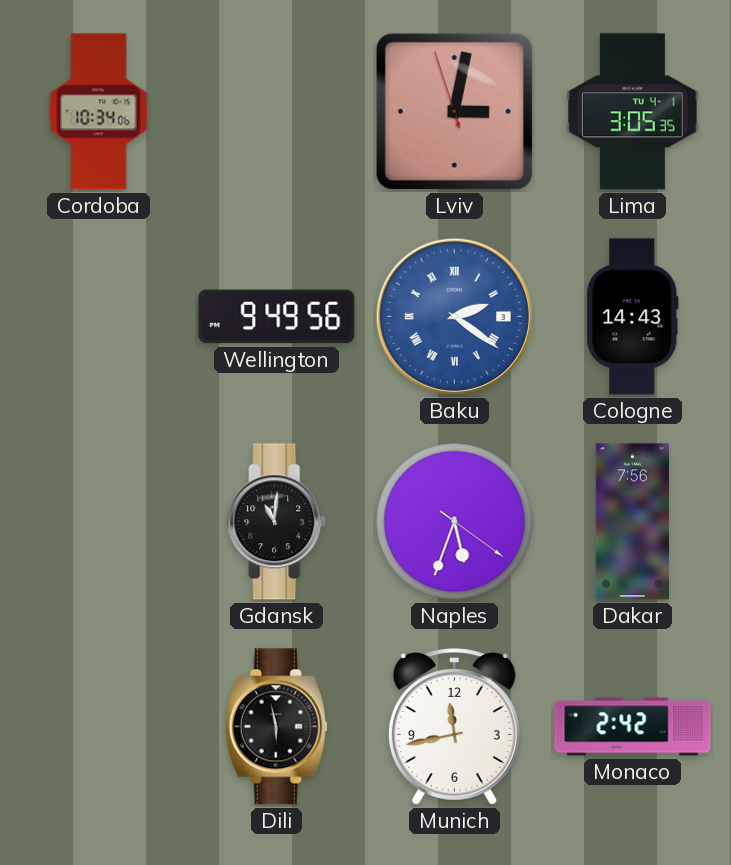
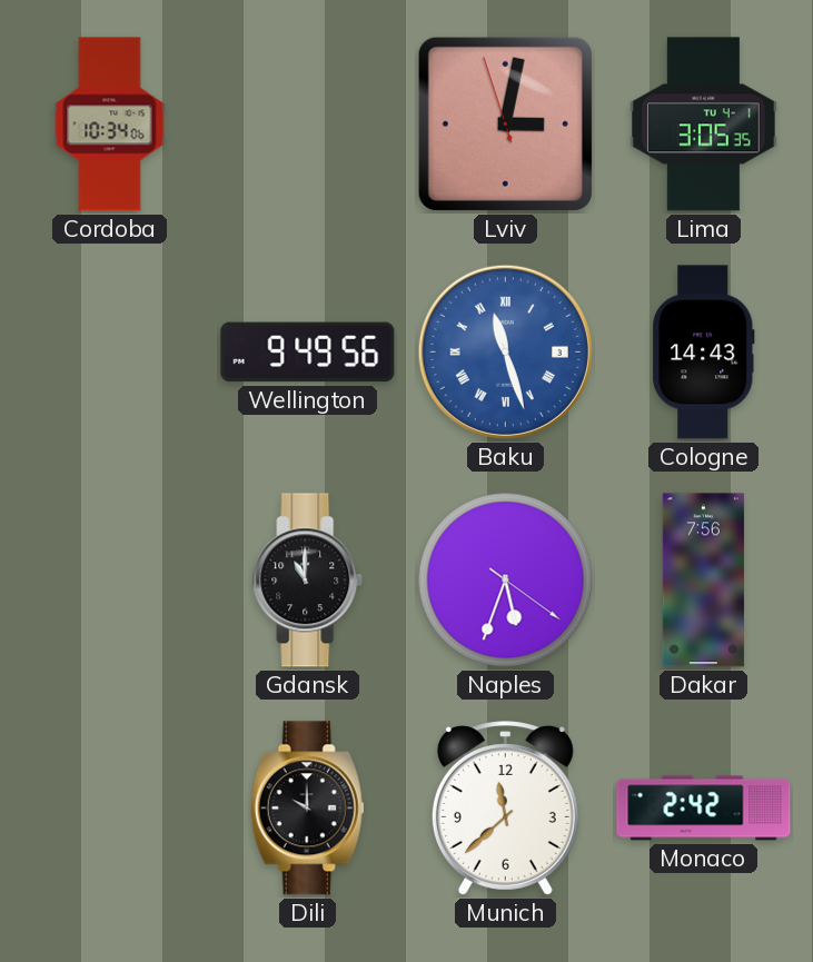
Baku: 2:21 -> 11:27
Gdansk: 11:01 -> 11:00
Dili: 5:58 -> 10:00
Munich: 11:43 -> 11:38
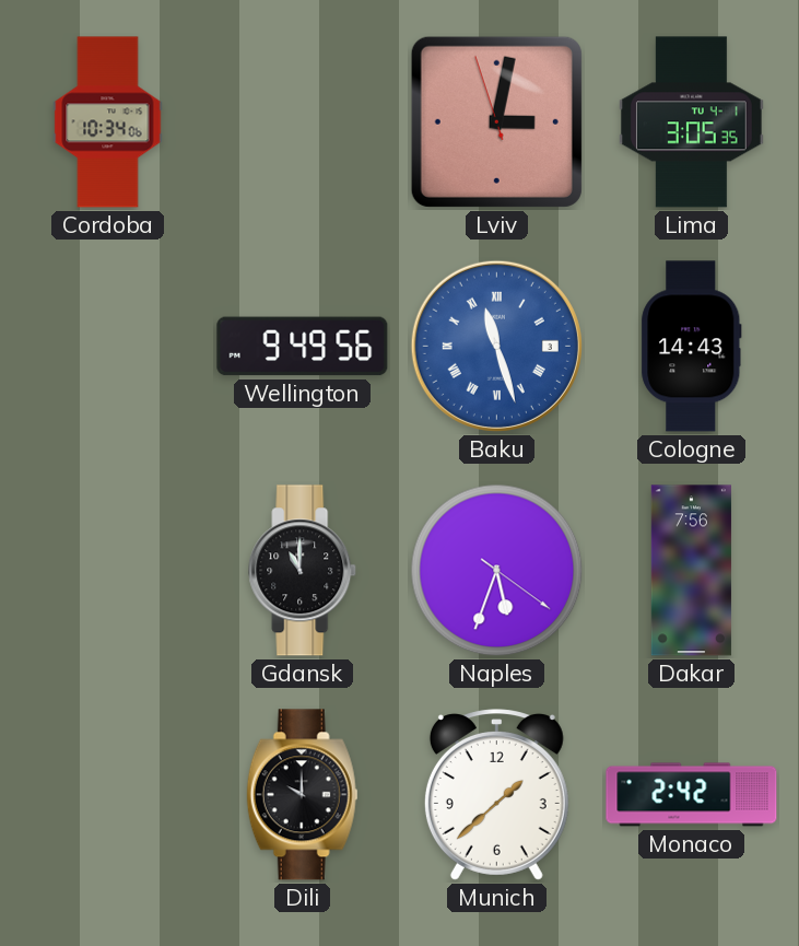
Munich: 11:38 -> 1:38
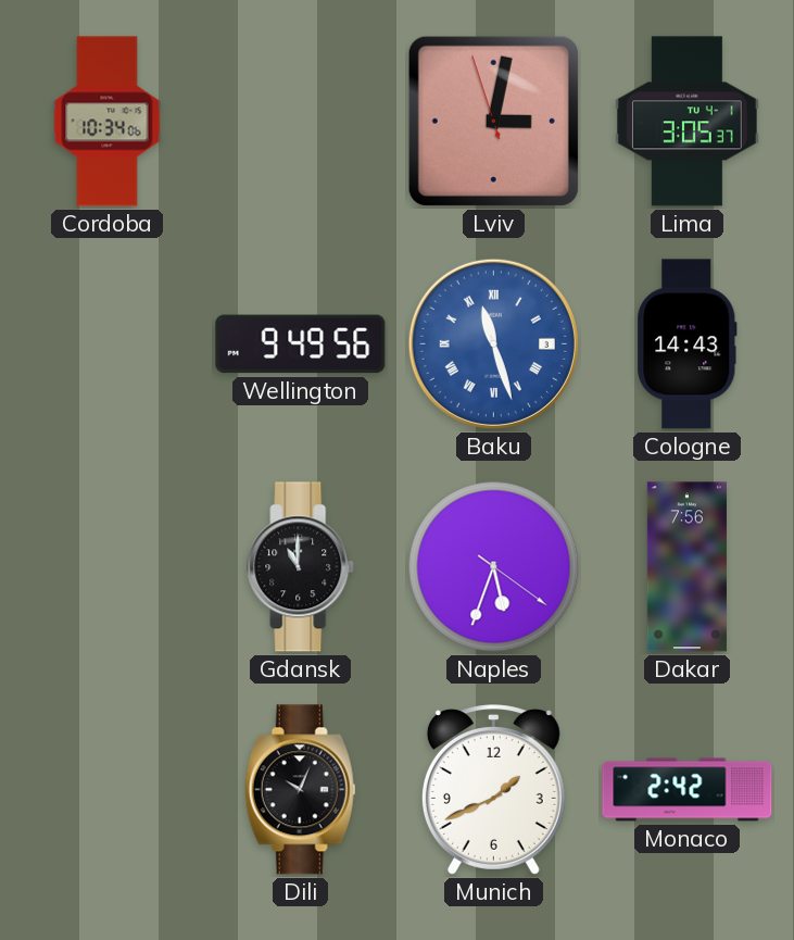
Lima: 3:05:35 -> 3:05:37
Dili: 10:00 -> 10:04
Munich: 1:38 -> 1:41
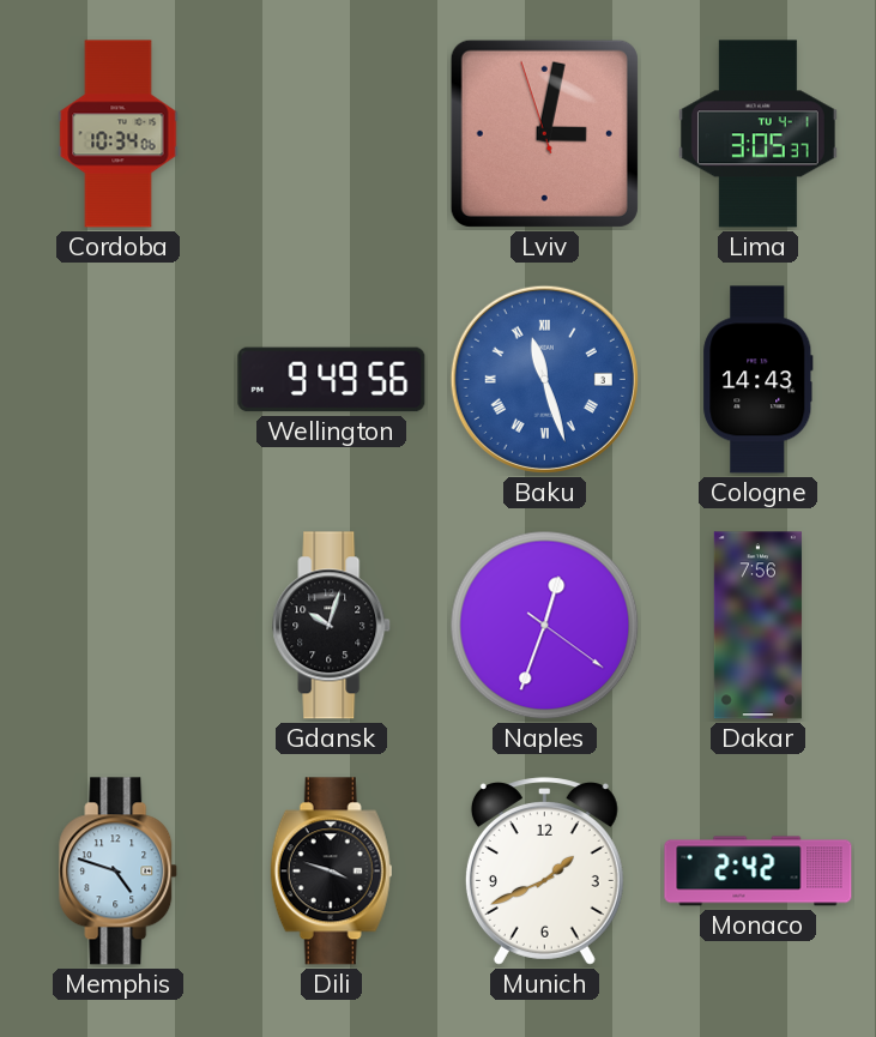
Gdansk: 11:00 -> 10:03
Naples: 5:33 -> 12:33
Memphis: none -> 4:48
Dili: 10:04 -> 3:48
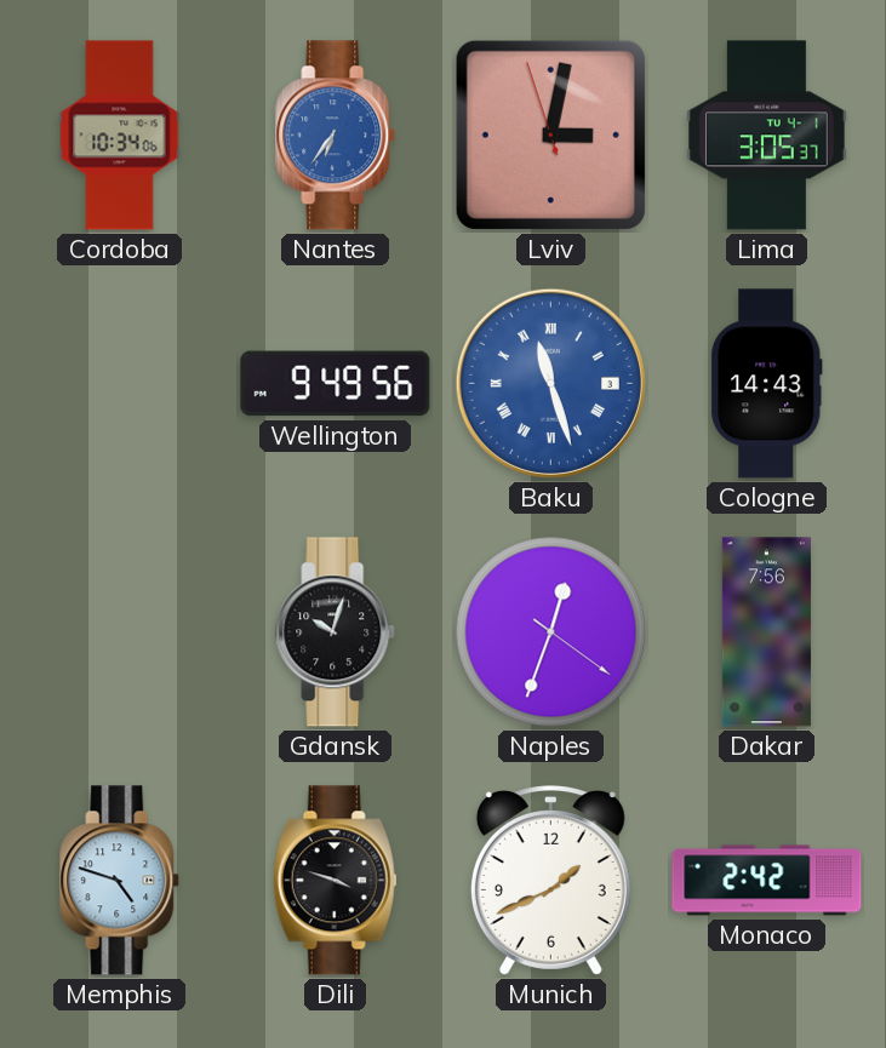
Nantes: none -> 6:36
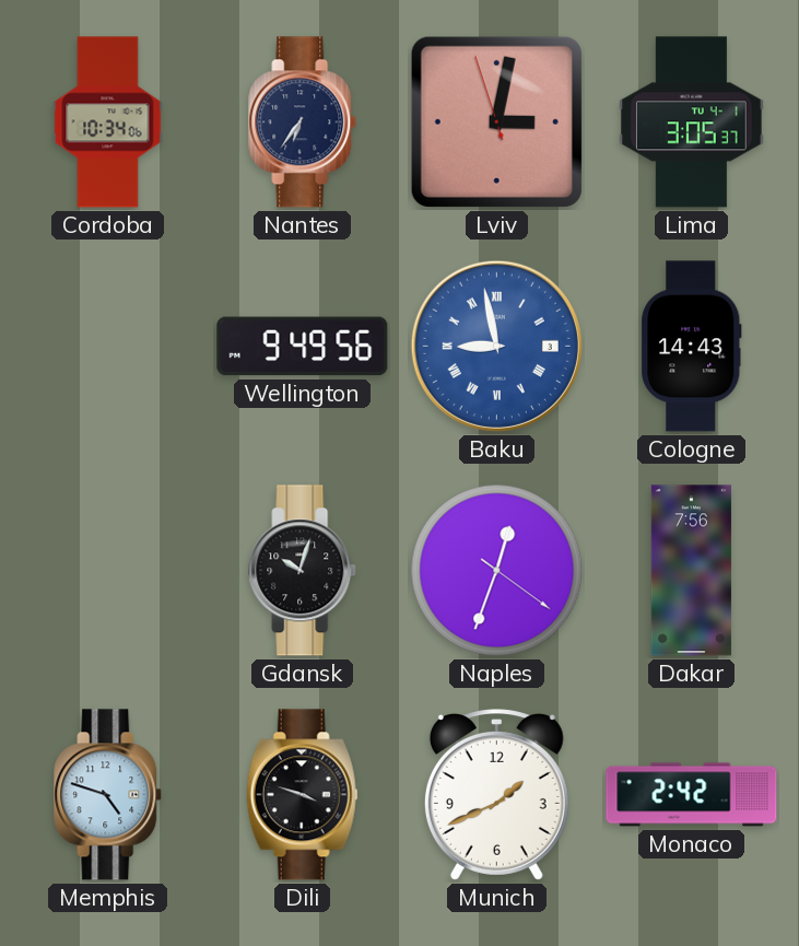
Nantes dial: blue -> navy
Baku: 11:27 -> 8:58
